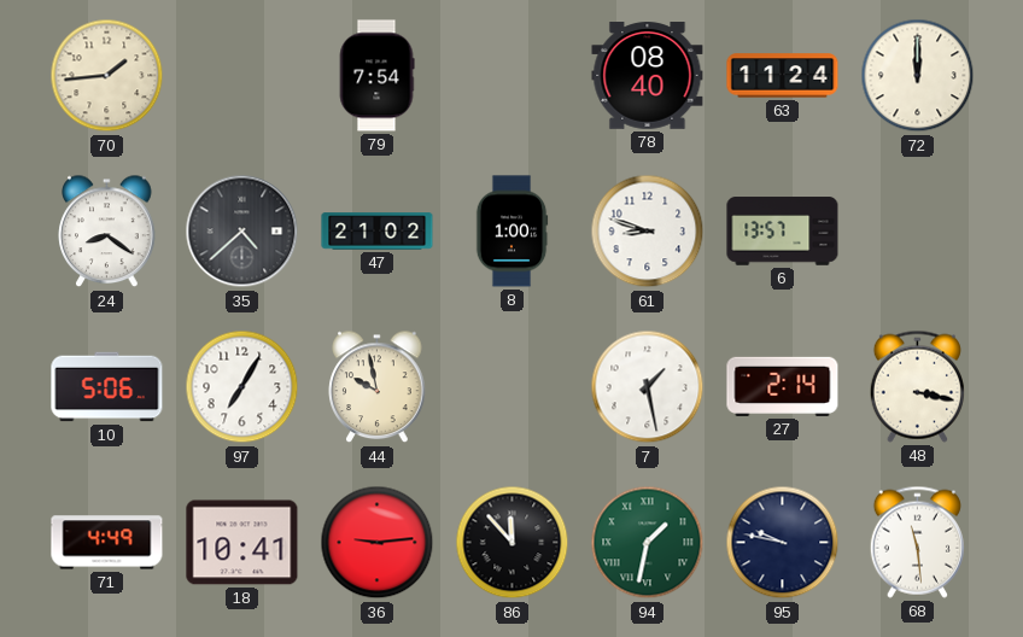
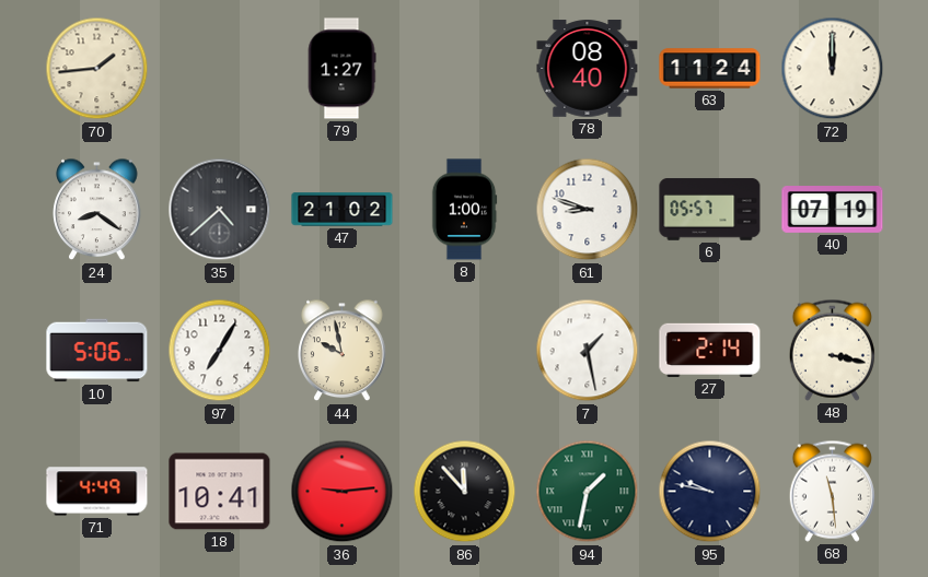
79: 7:54 -> 1:27
6: 13:57 -> 05:57
40: none -> 07:19
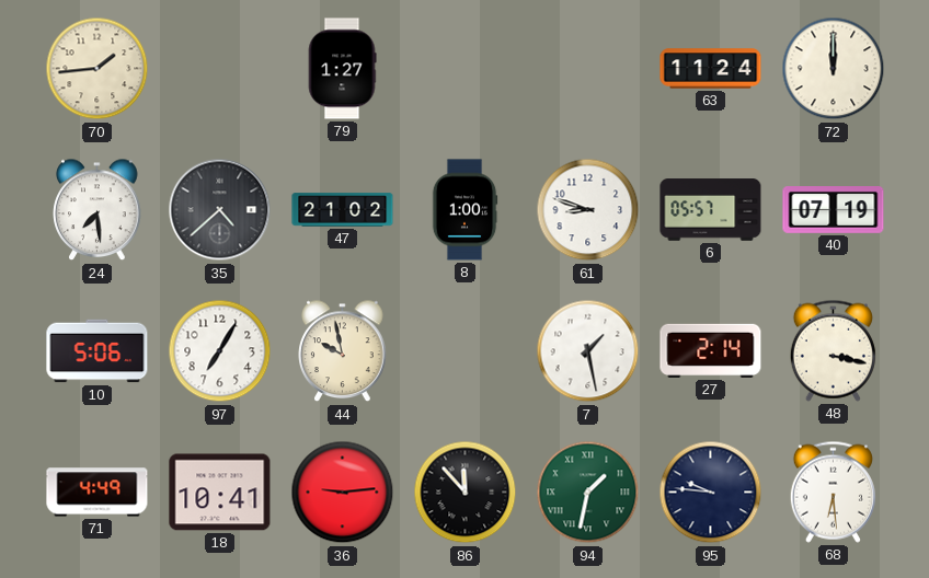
78: 08:40 -> none
24: 8:21 -> 7:29
95: 9:47 -> 9:46
68: 11:29 -> 6:29
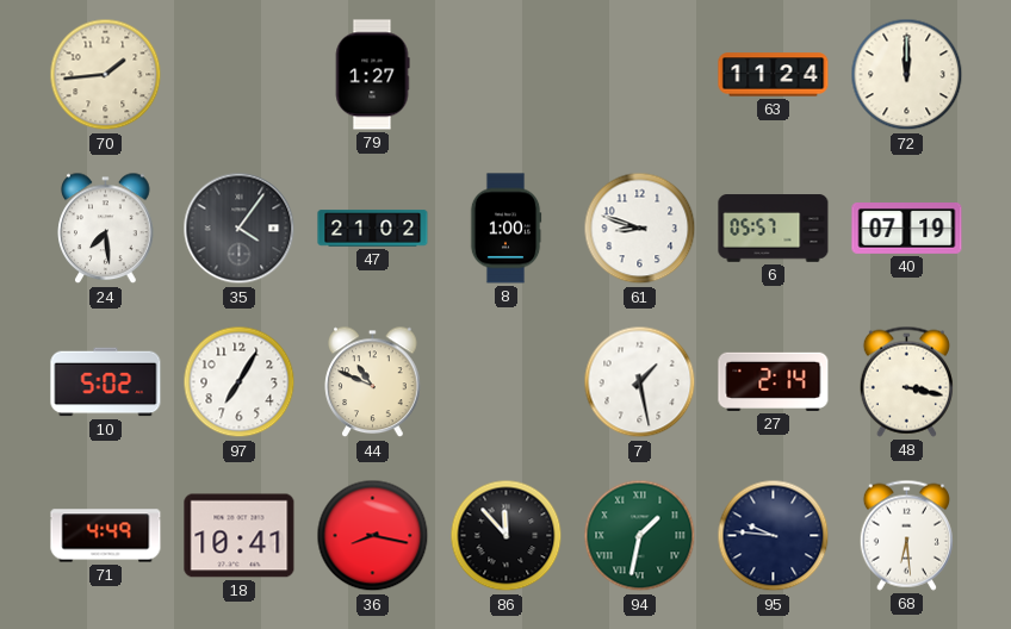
35: 4:38 -> 4:06
10: 5:06 -> 5:02
44: 9:58 -> 10:49
36: 9:14 -> 8:17
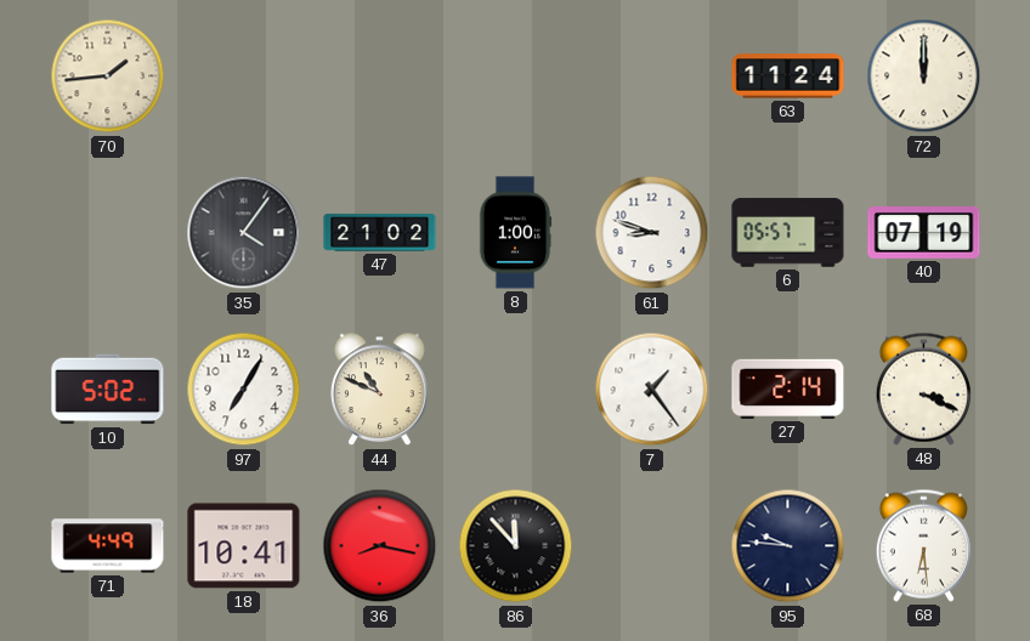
79: 1:27 -> none
24: 7:29 -> none
7: 1:28 -> 1:24
48: 3:17 -> 3:19
94: 1:32 -> none
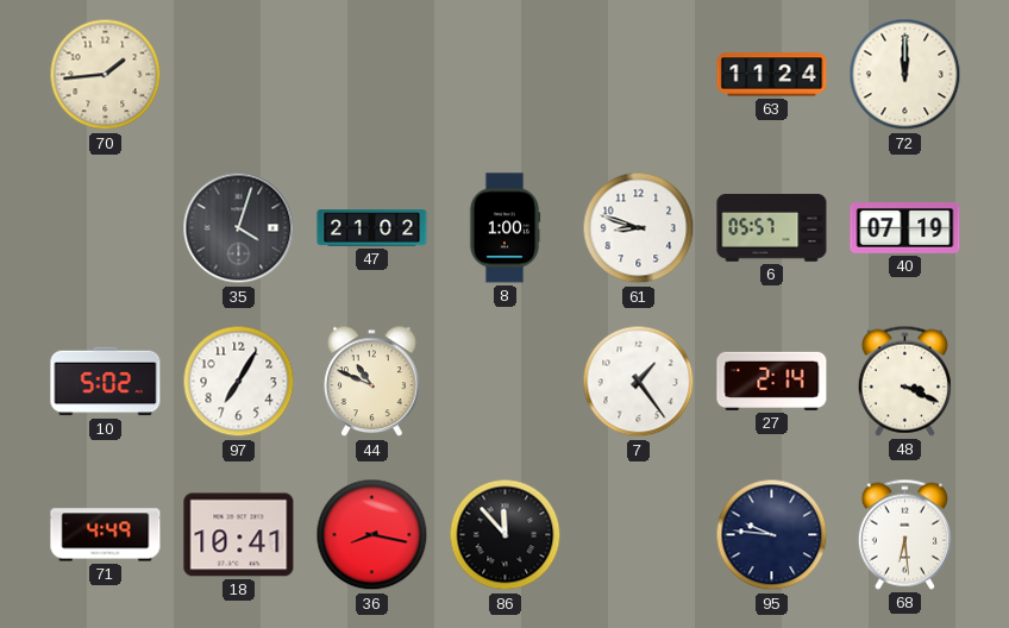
35: 4:06 -> 4:03
